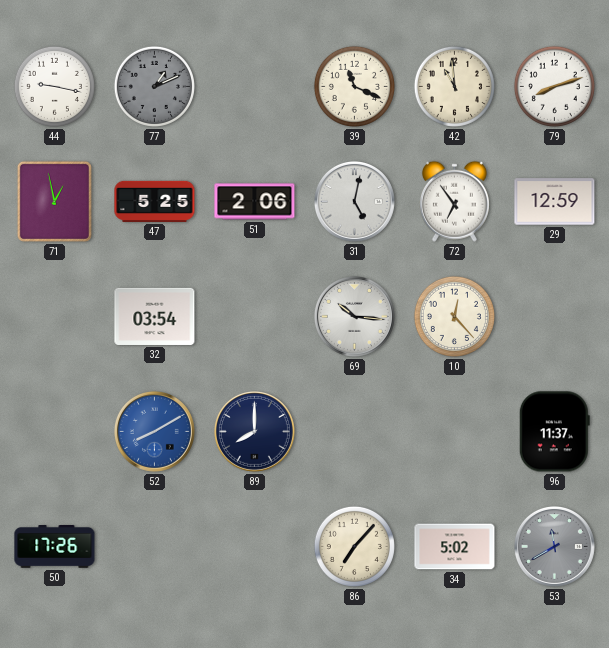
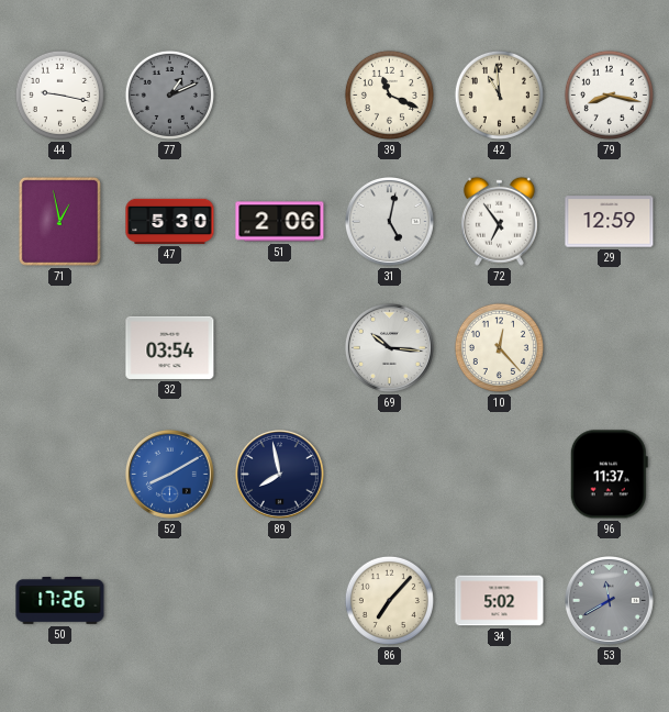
79: 8:12 -> 8:17
47: 5:25 -> 5:30
89: 8:00 -> 7:58
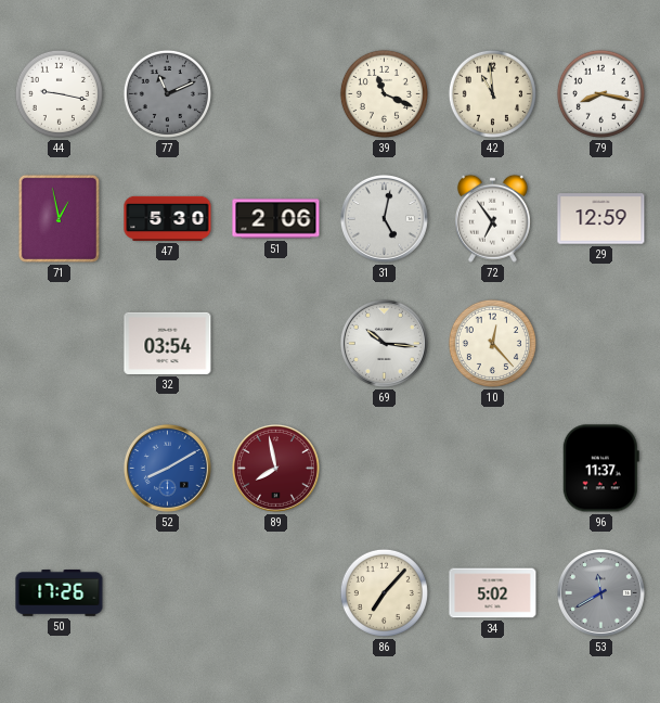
77: 1:11 -> 11:11
89 dial: navy -> burgundy
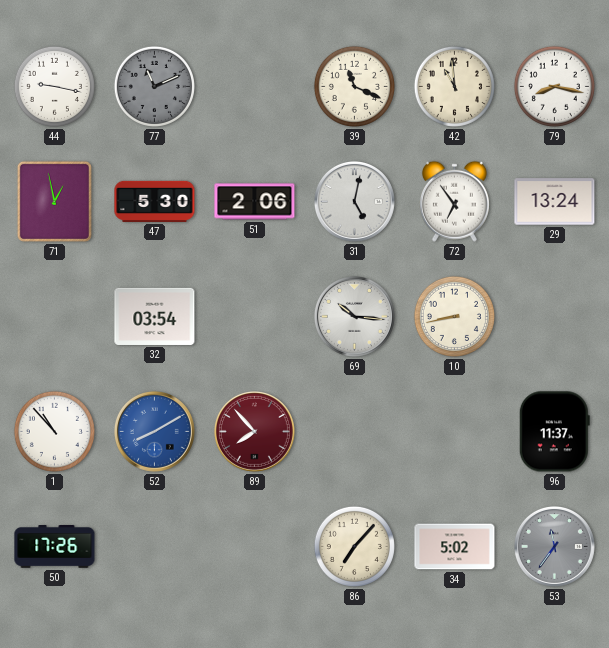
29: 12:59 -> 13:24
10: 12:23 -> 8:43
1: none -> 10:53
89: 7:58 -> 7:53
53: 11:40 -> 11:36
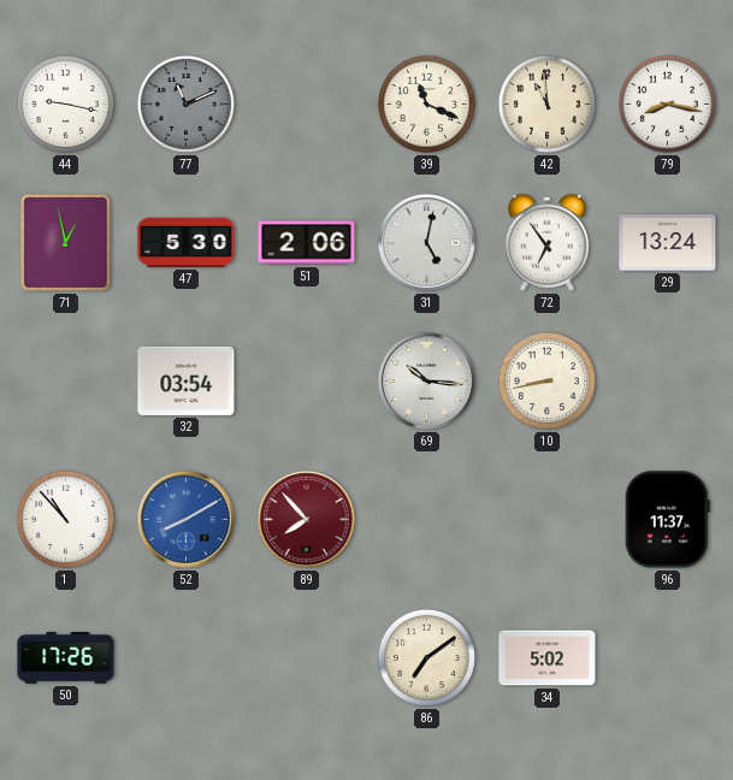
86: 7:07 -> 7:09
53: 11:36 -> none
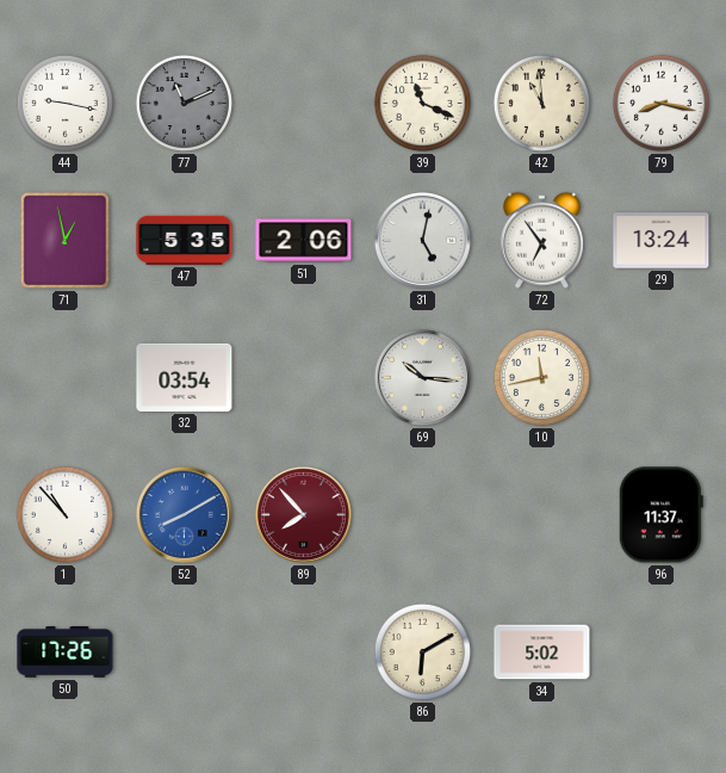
47: 5:30 -> 5:35
10: 8:43 -> 11:43
86: 7:09 -> 6:10
